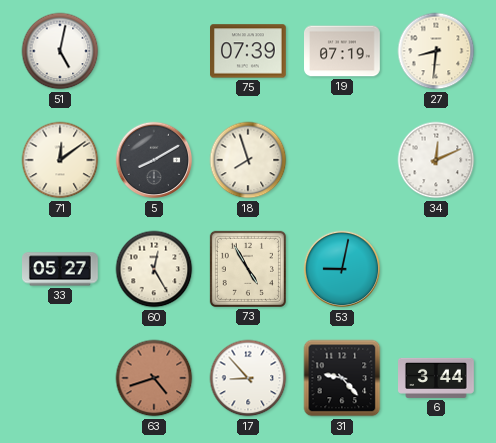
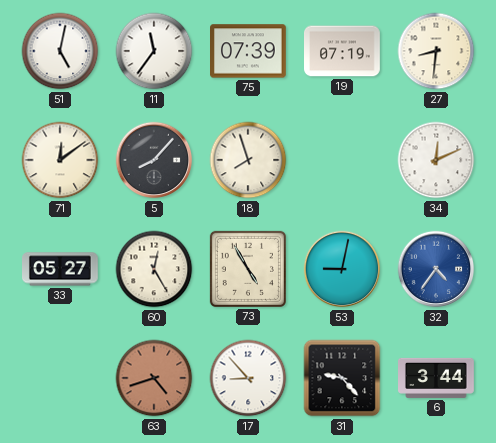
11: none -> 11:36
5: 8:10 -> 8:07
32: none -> 4:36
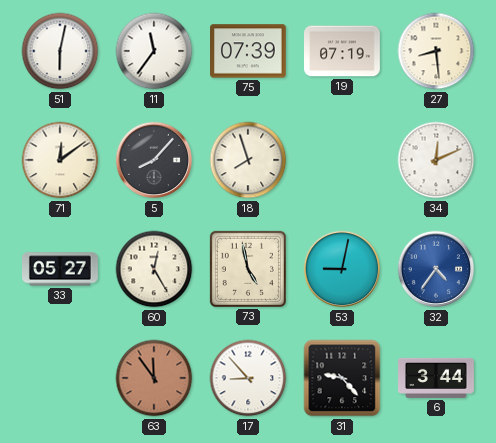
51: 5:02 -> 6:02
27: 8:31 -> 8:29
73: 4:55 -> 4:58
63: 4:42 -> 11:54
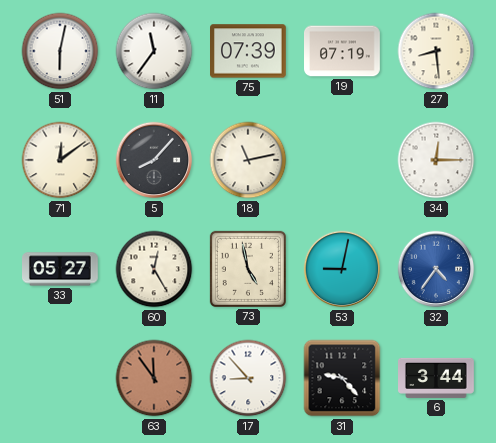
18: 7:57 -> 11:13
34: 12:11 -> 12:15
